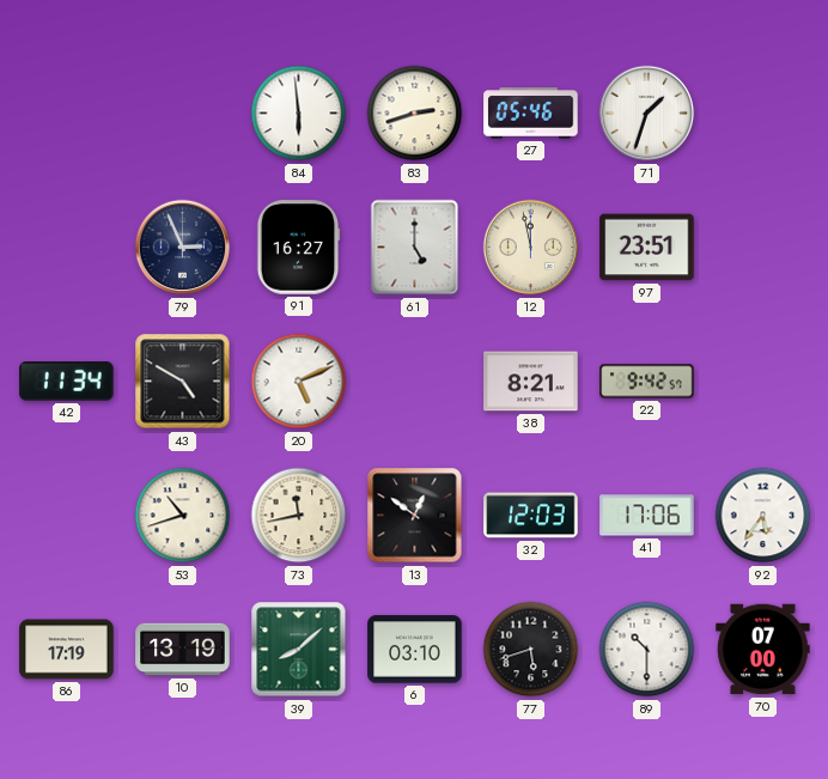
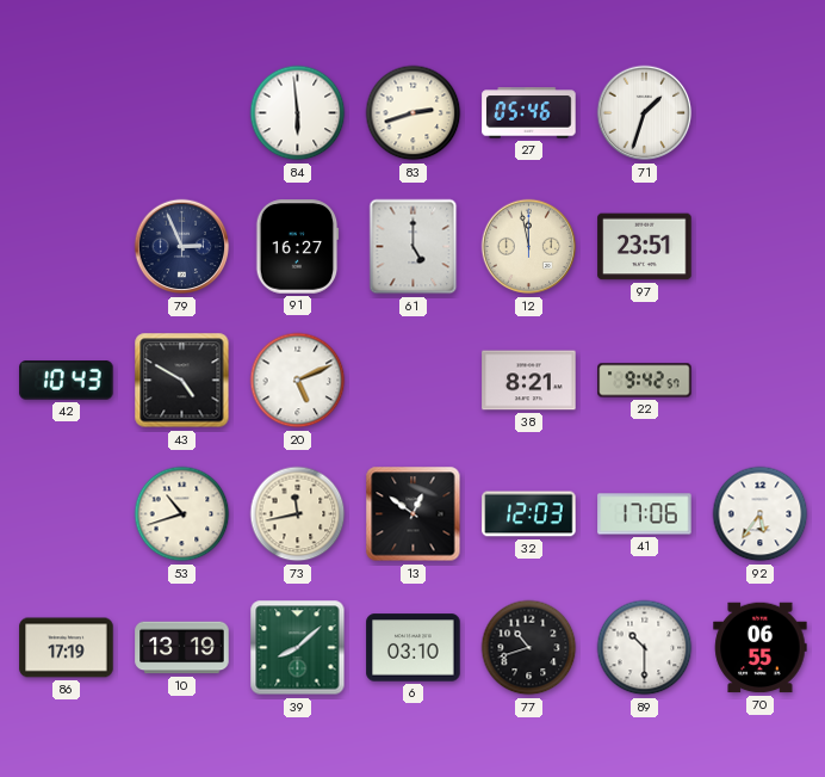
42: 11:34 -> 10:43
77: 5:42 -> 10:42
70: 07:00 -> 06:55
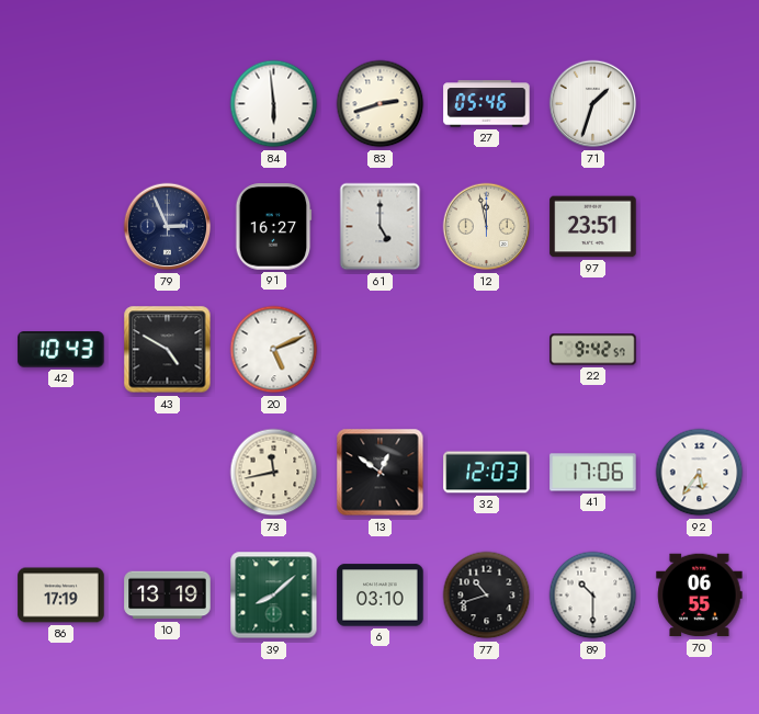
38: 8:21 -> none
53: 10:42 -> none
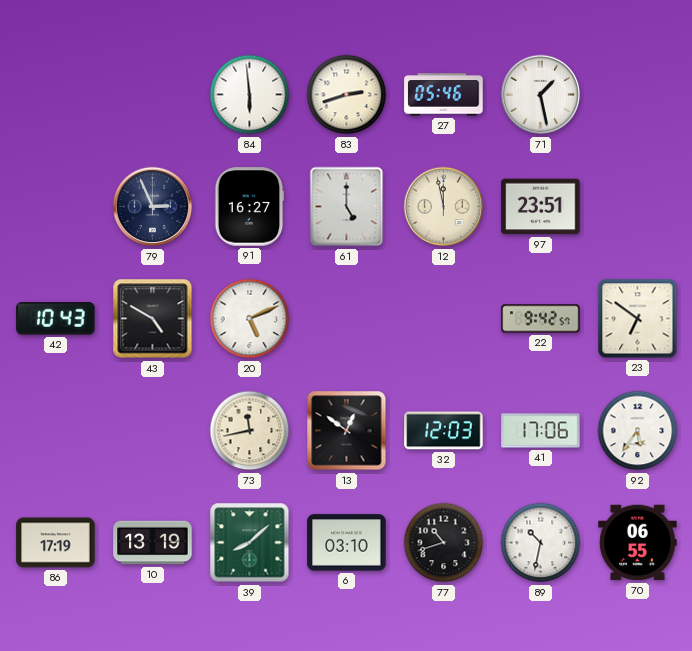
71: 1:33 -> 1:28
23: none -> 6:51
89: 10:30 -> 10:32
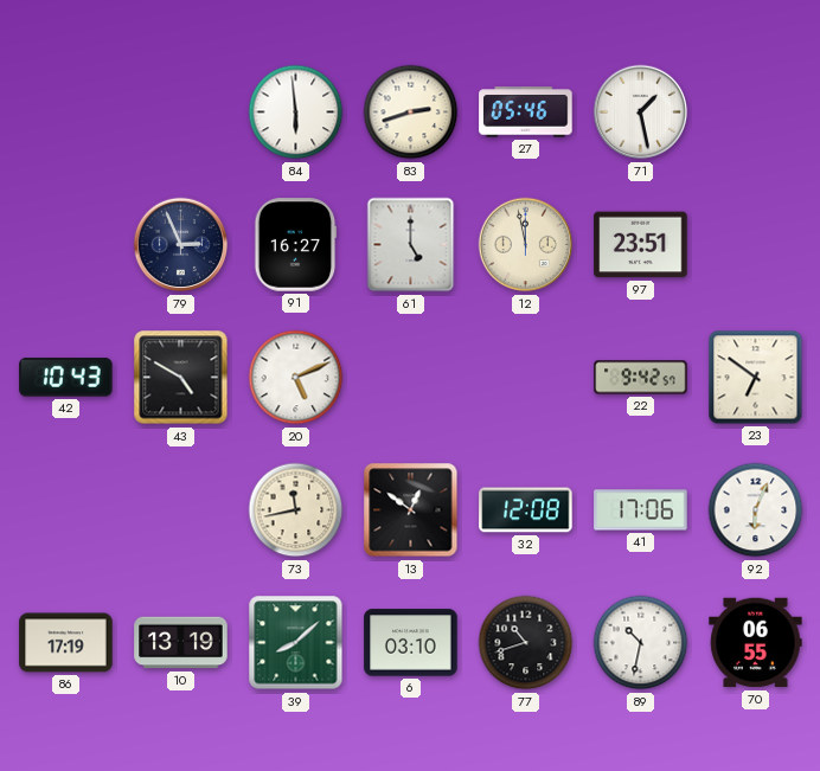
32: 12:03 -> 12:08
92: 5:36 -> 6:04
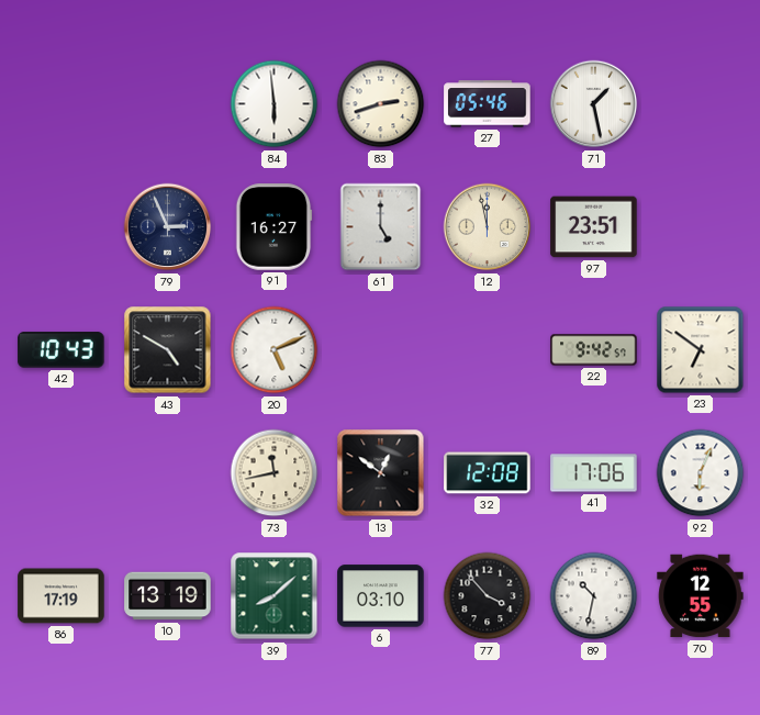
77: 10:42 -> 3:53
70: 06:55 -> 12:55
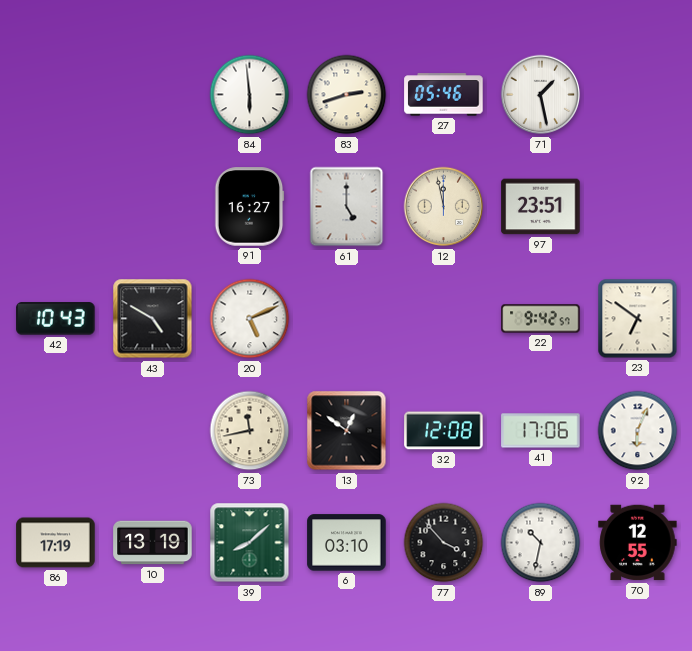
79: 2:56 -> none
